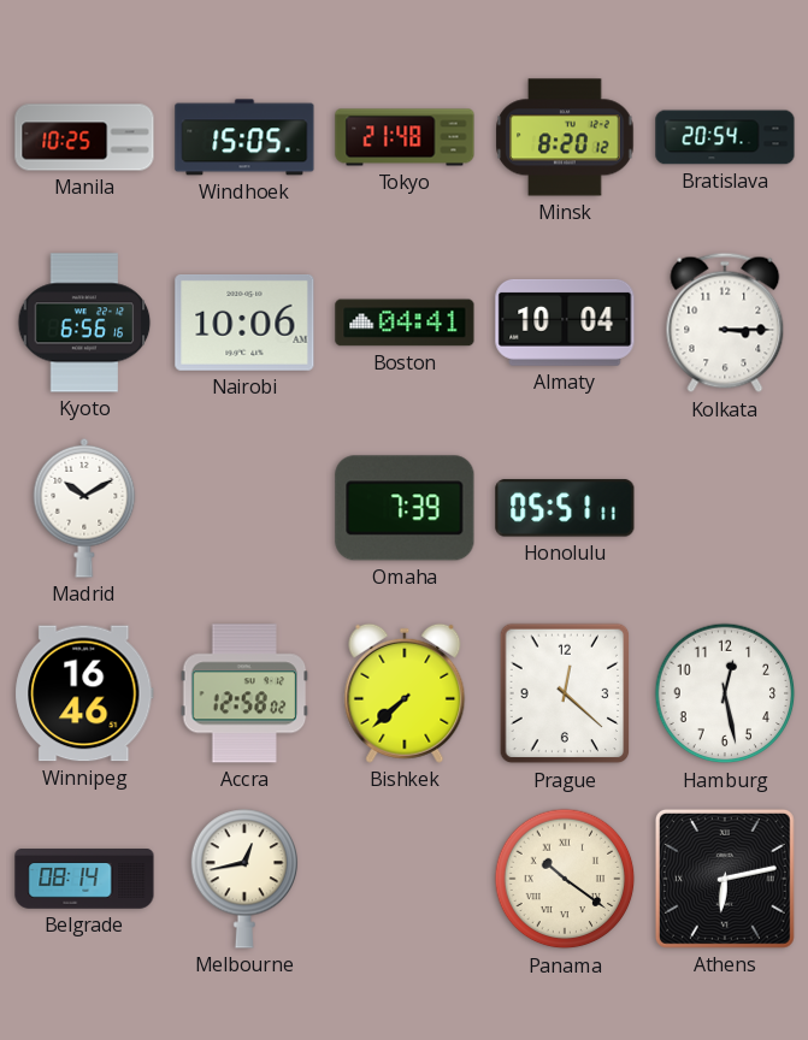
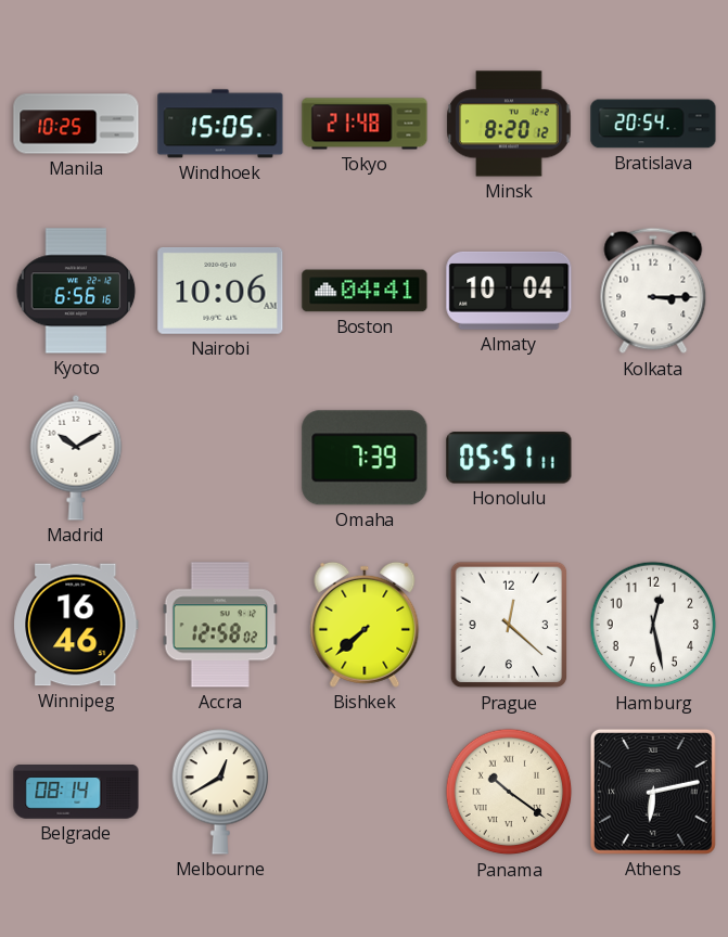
Melbourne: 12:43 -> 12:40
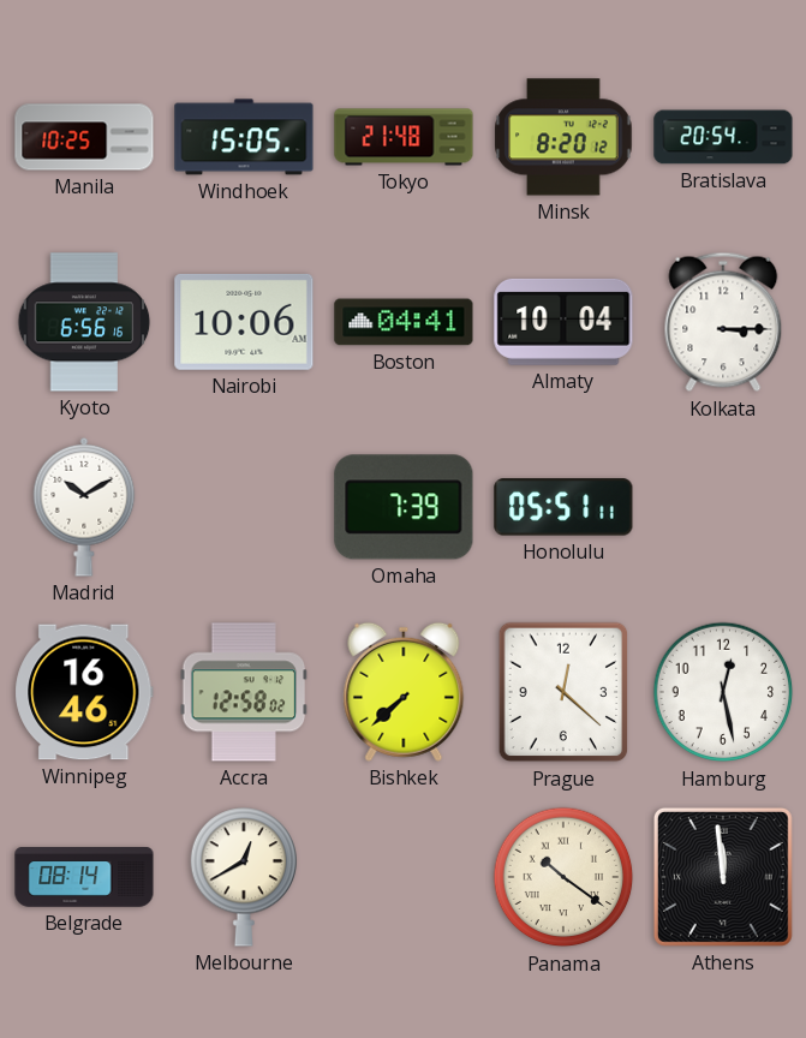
Athens: 6:13 -> 11:59
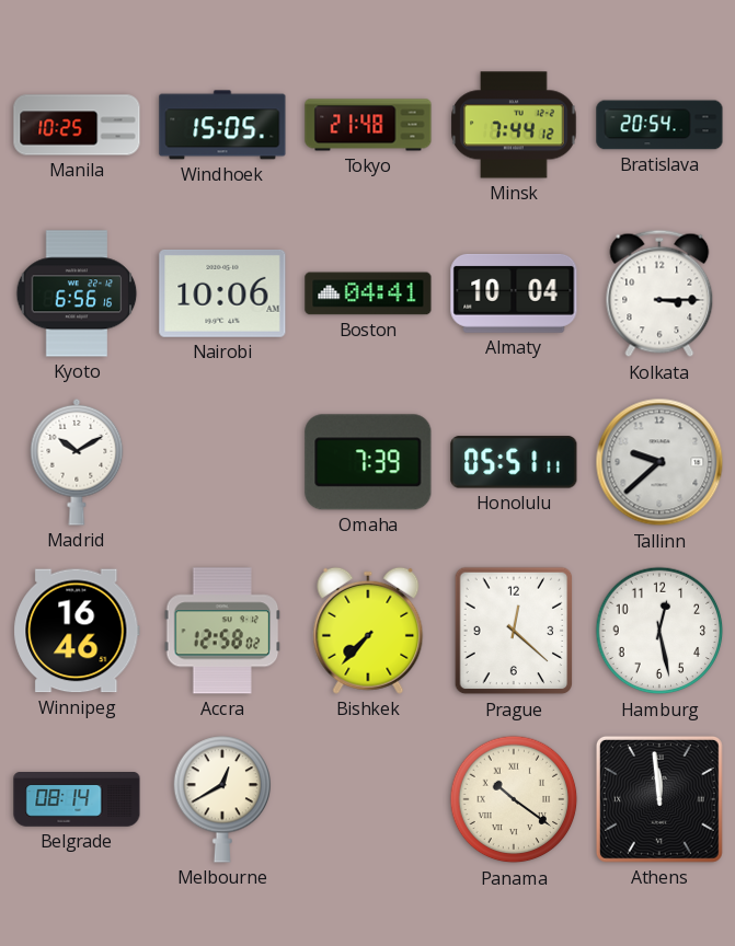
Minsk: 8:20 -> 7:44
Tallinn: none -> 9:38
Bishkek: 7:38 -> 7:37
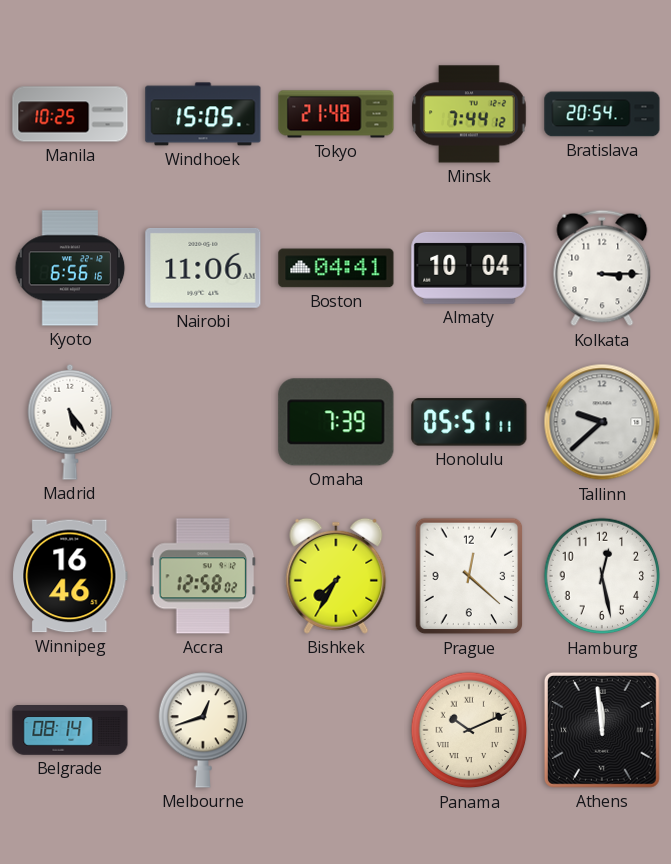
Nairobi: 10:06 -> 11:06
Madrid: 10:10 -> 5:24
Bishkek: 7:37 -> 7:35
Melbourne: 12:40 -> 12:42
Panama: 10:21 -> 10:11
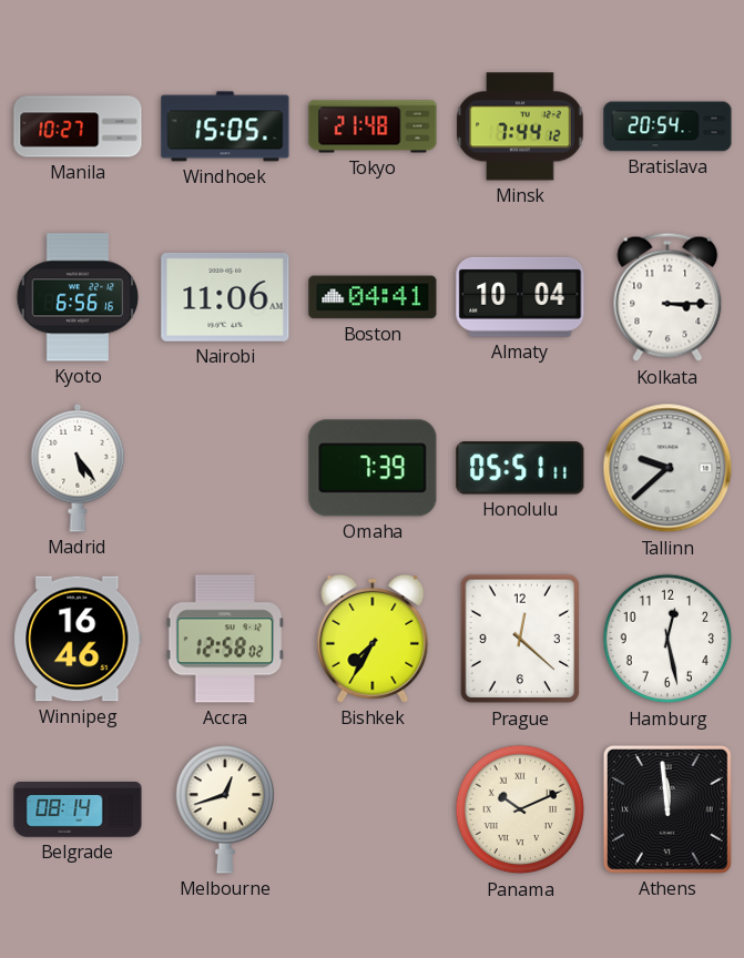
Manila: 10:25 -> 10:27
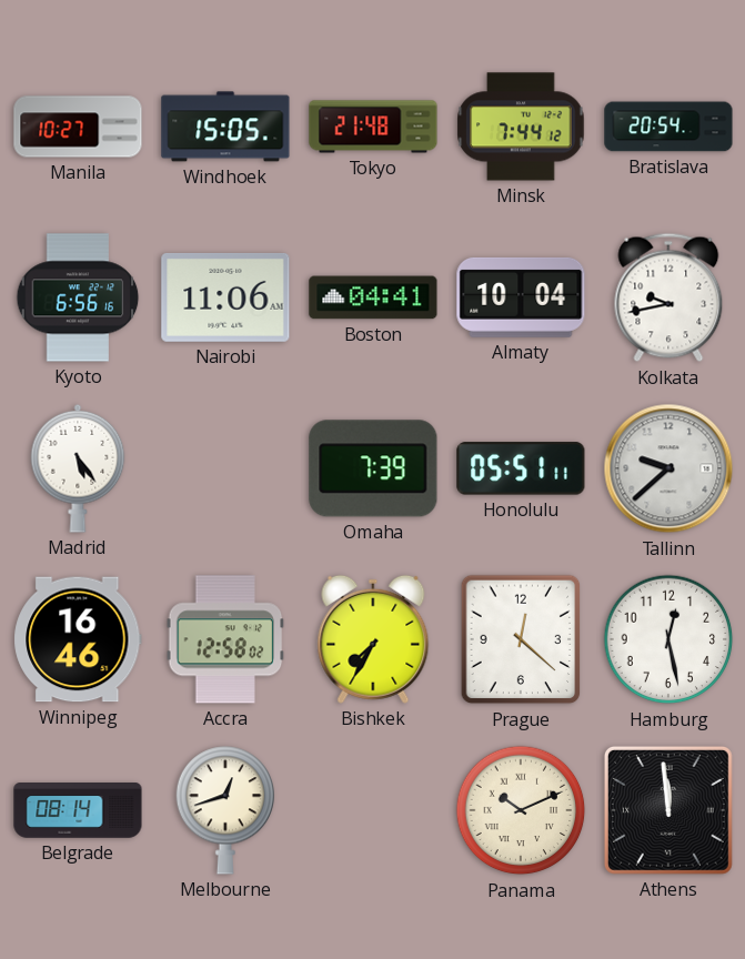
Kolkata: 3:15 -> 9:43
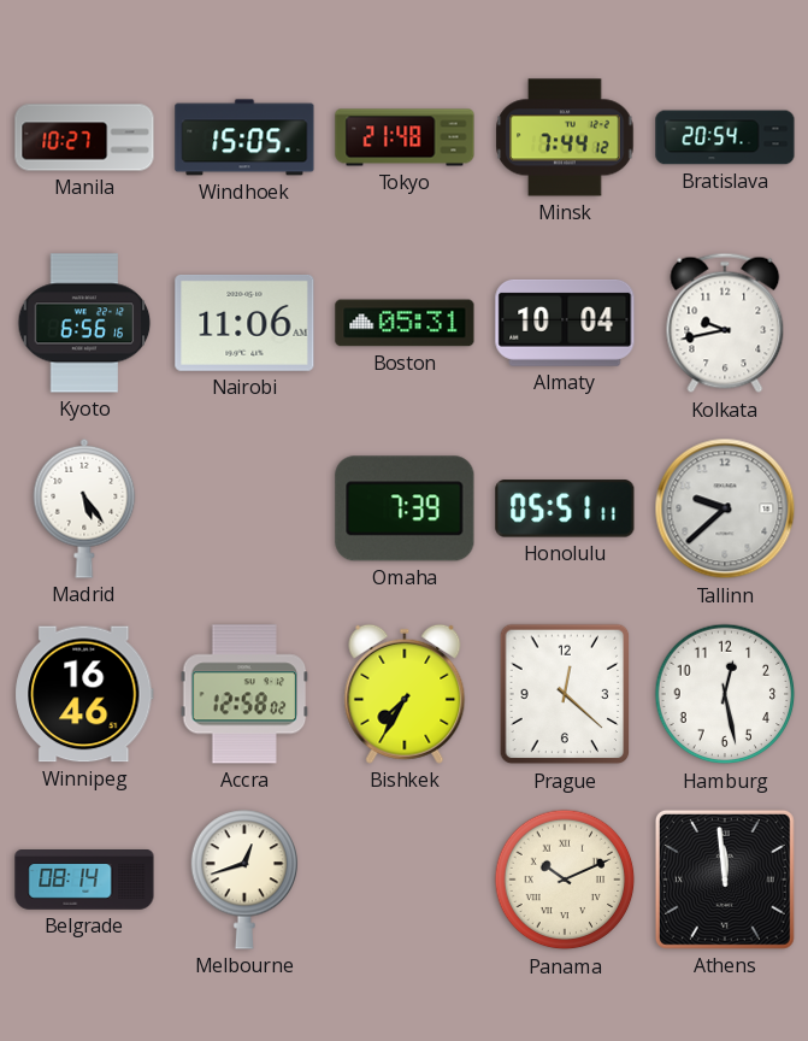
Boston: 04:41 -> 05:31
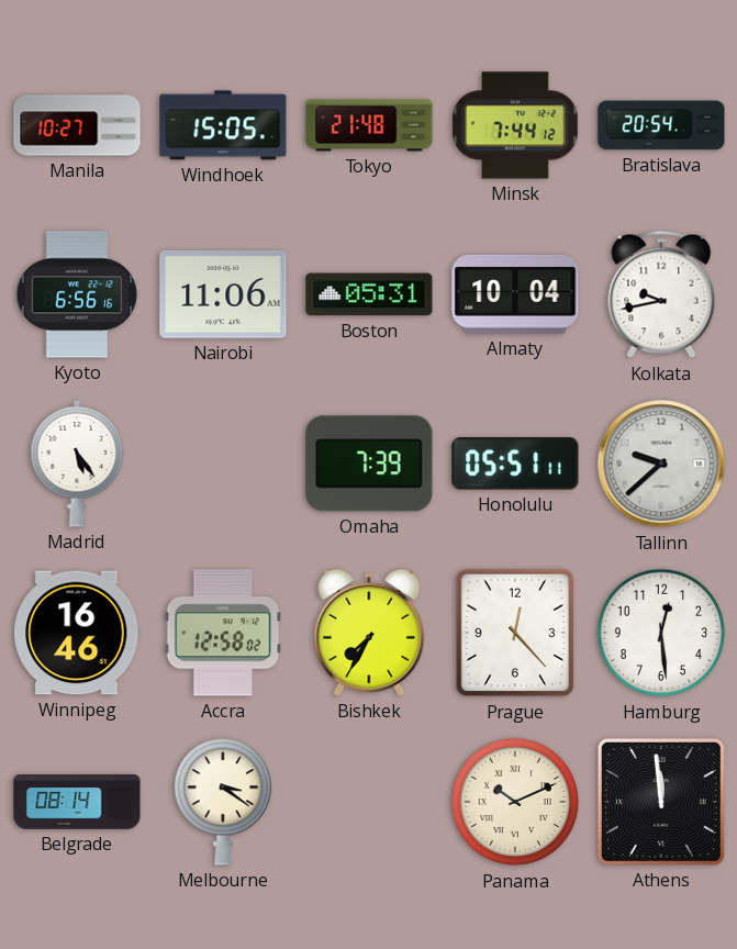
Prague: 12:22 -> 12:23
Hamburg: 12:28 -> 12:29
Melbourne: 12:42 -> 3:21
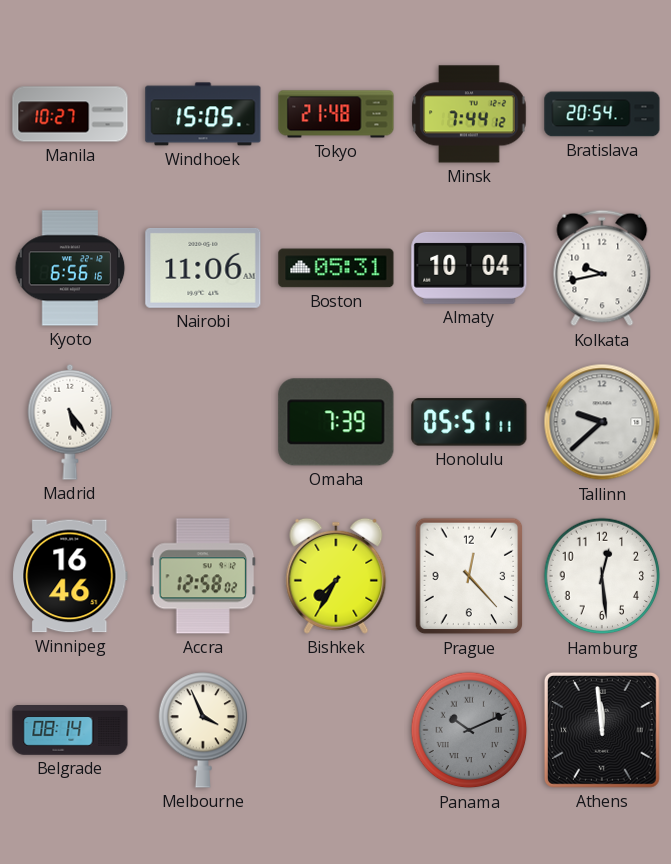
Melbourne: 3:21 -> 3:56
Panama dial: cream -> grey
